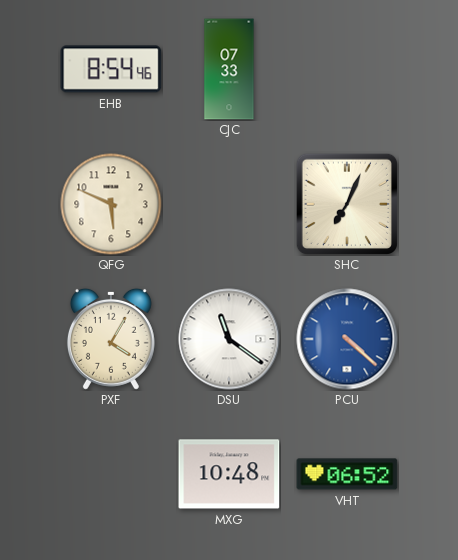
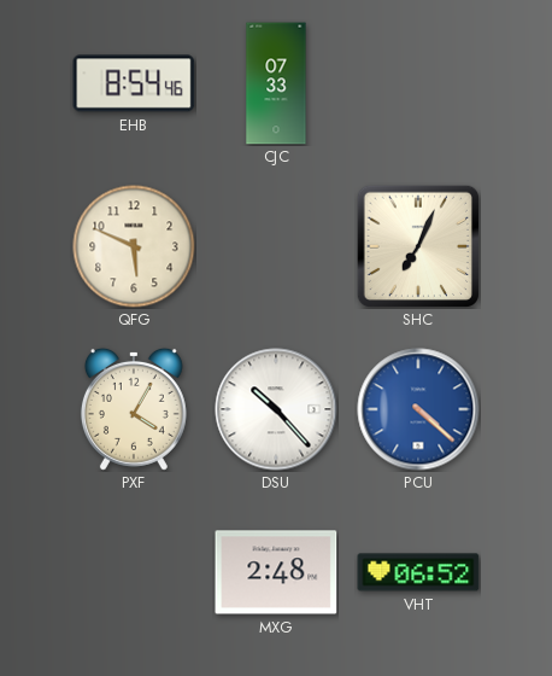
DSU: 11:21 -> 10:23
MXG: 10:48 -> 2:48
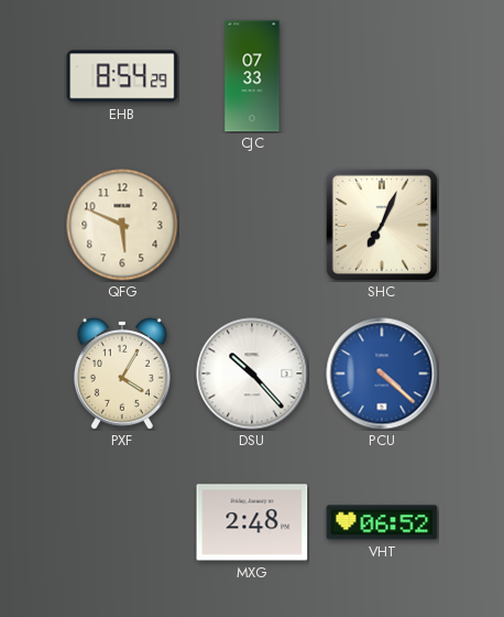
EHB: 8:54:46 -> 8:54:29
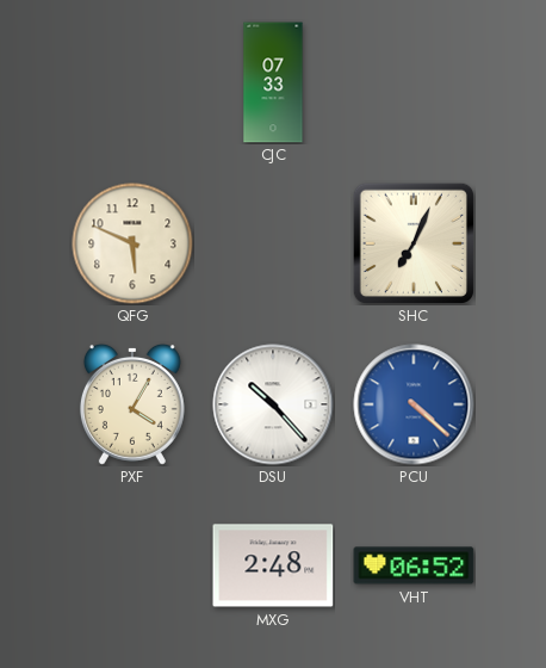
EHB: 8:54 -> none
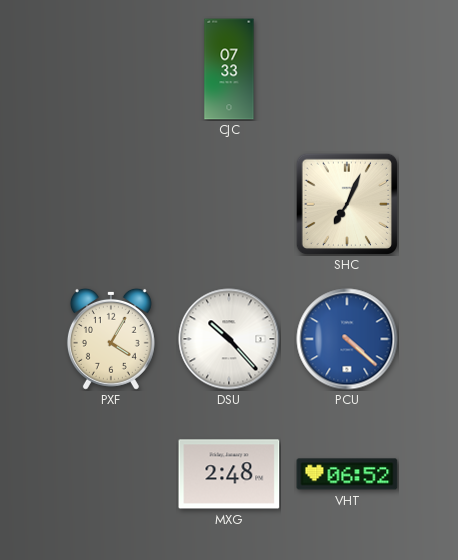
QFG: 5:49 -> none
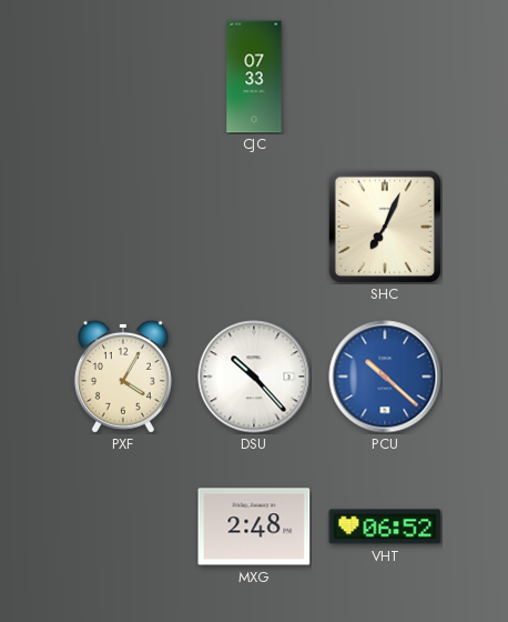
PCU: 4:22 -> 10:22
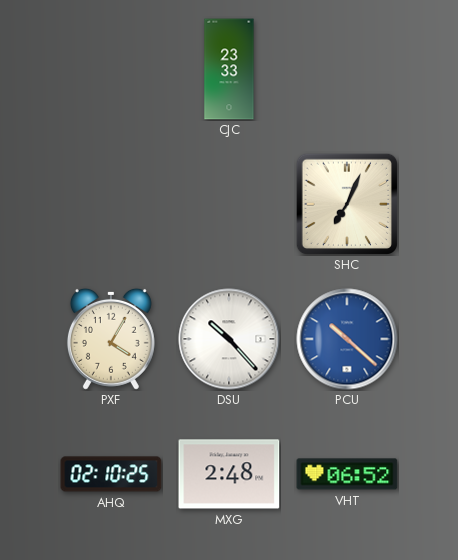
CJC: 07:33 -> 23:33
AHQ: none -> 02:10
